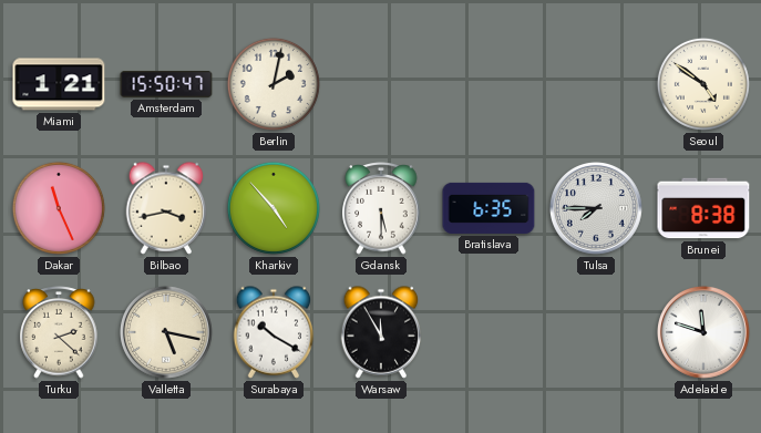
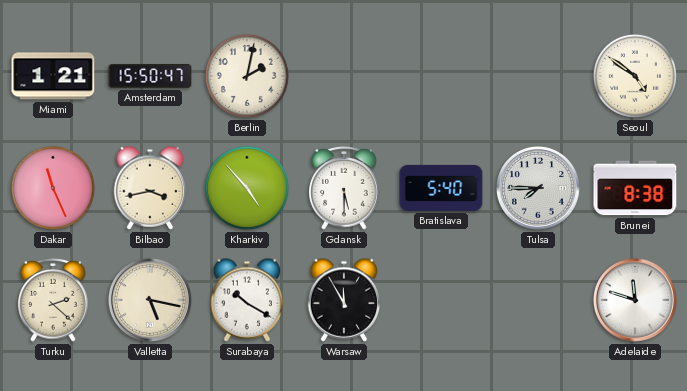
Bratislava: 6:35 -> 5:40
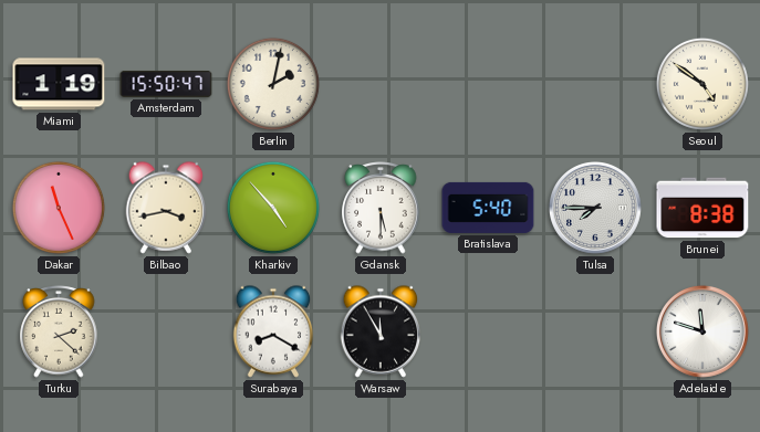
Miami: 1:21 -> 1:19
Valletta: 5:17 -> none
Surabaya: 10:20 -> 8:20
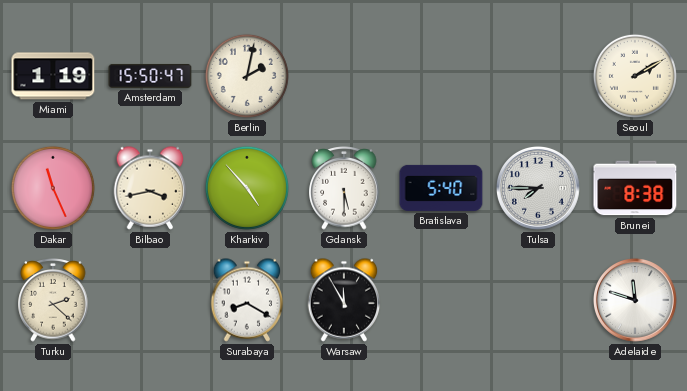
Seoul: 4:51 -> 2:10
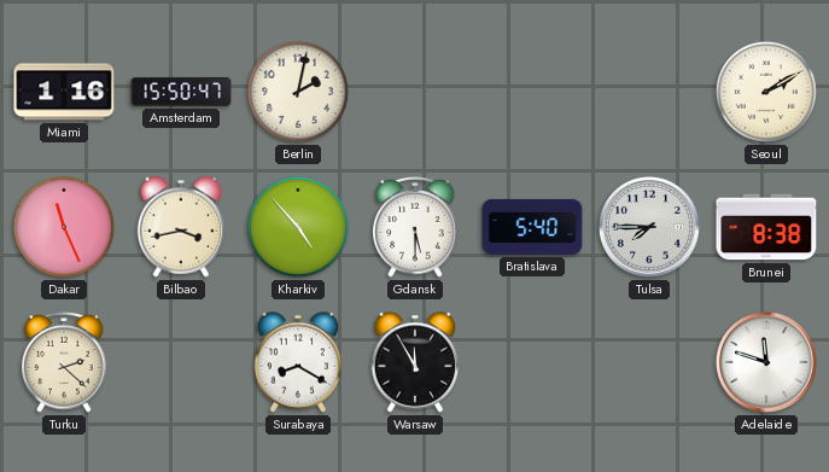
Miami: 1:19 -> 1:16
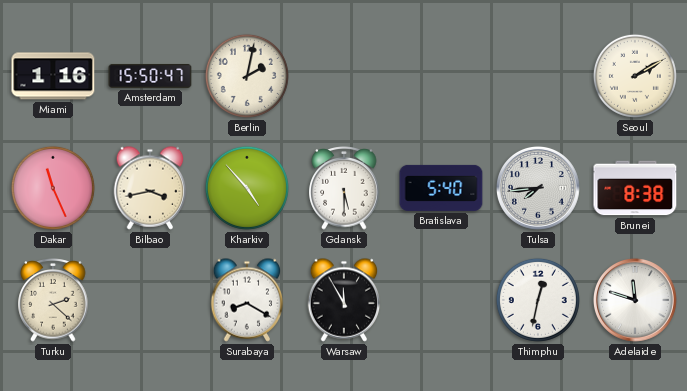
Tulsa: 7:45 -> 7:44
Thimphu: none -> 12:32
